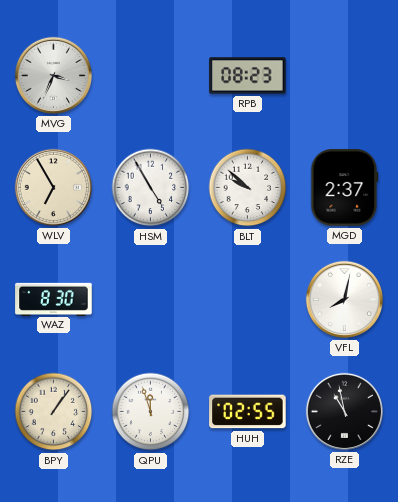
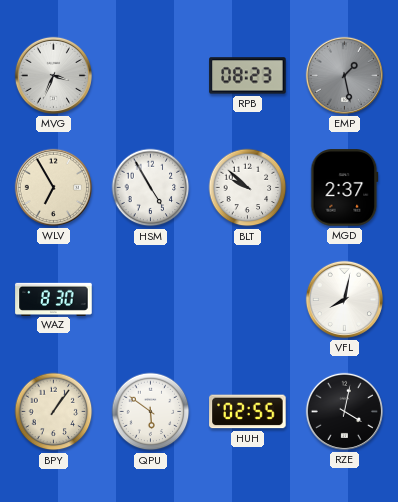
EMP: none -> 1:28
QPU: 11:57 -> 5:51
RZE: 10:58 -> 4:02
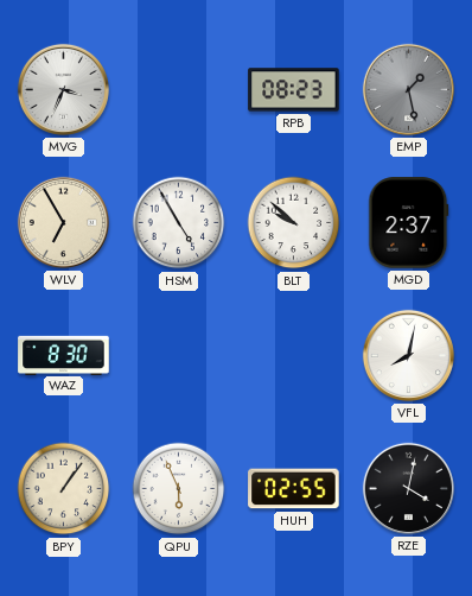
QPU: 5:51 -> 5:56
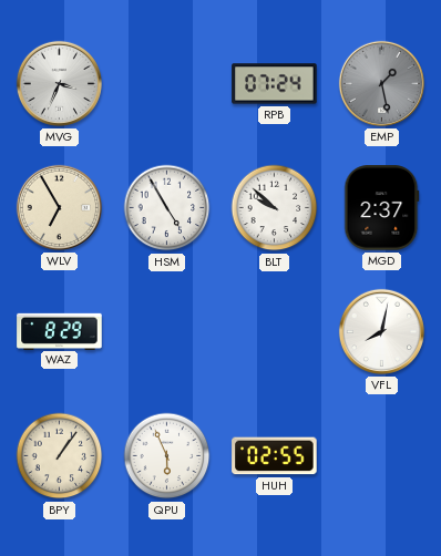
RPB: 08:23 -> 07:24
WAZ: 8:30 -> 8:29
RZE: 4:02 -> none
